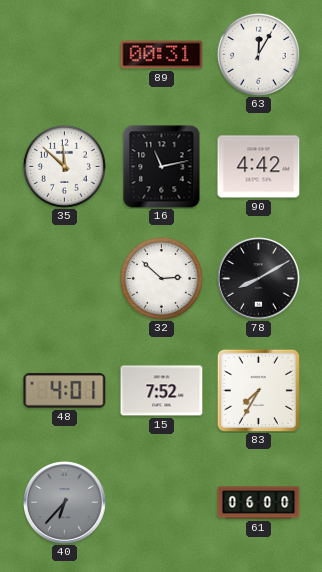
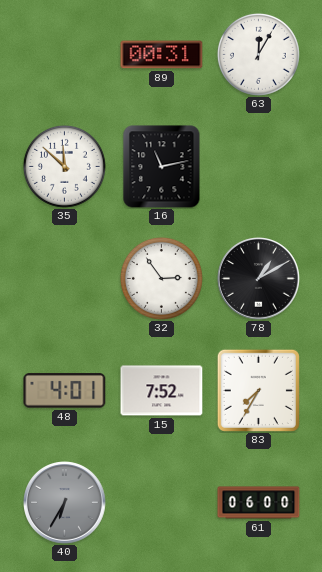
90: 4:42 -> none
32: 2:52 -> 2:54
78: 8:10 -> 1:10
40: 6:37 -> 6:35
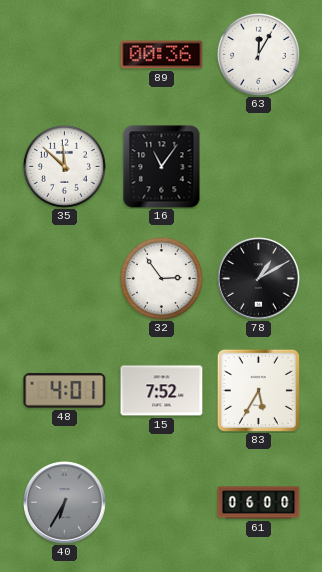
89: 00:31 -> 00:36
16: 11:13 -> 11:06
83: 7:35 -> 5:35
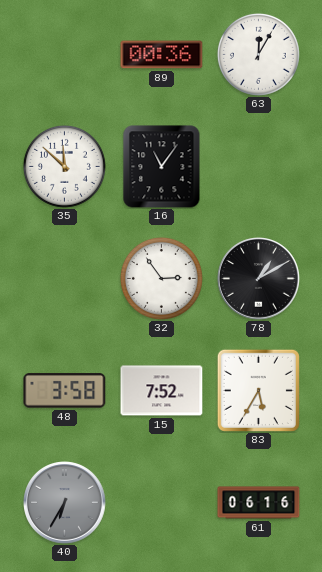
48: 4:01 -> 3:58
61: 06:00 -> 06:16
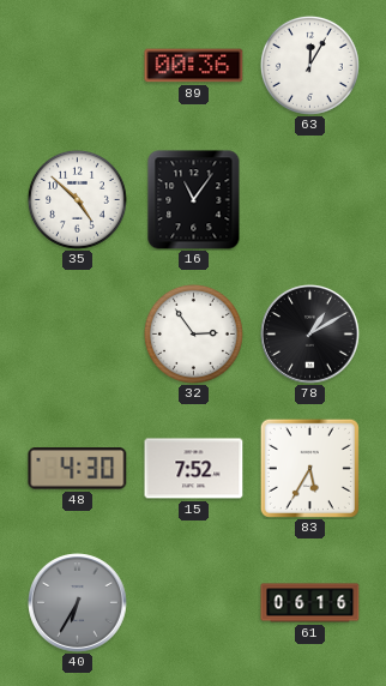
35: 11:52 -> 4:52
48: 3:58 -> 4:30
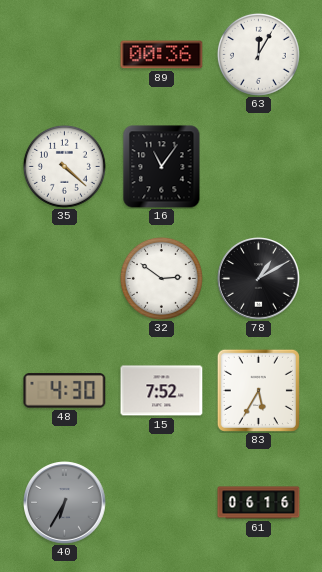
35: 4:52 -> 4:22
32: 2:54 -> 2:51
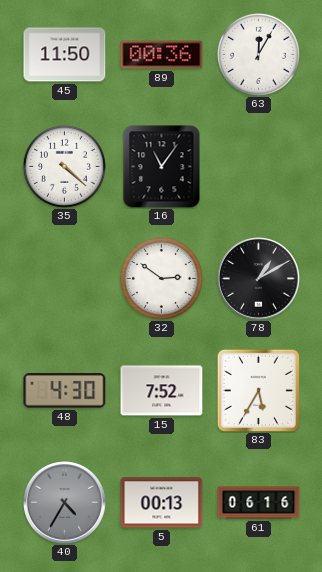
45: none -> 11:50
40: 6:35 -> 4:35
5: none -> 00:13
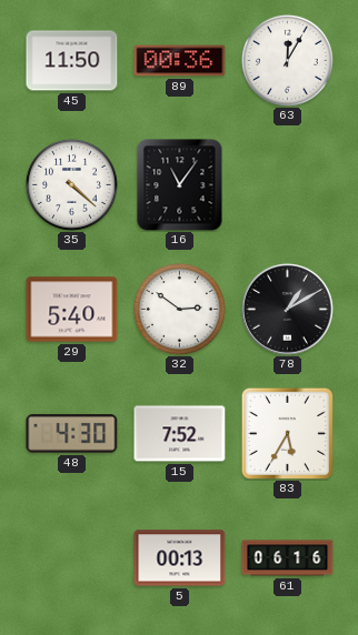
29: none -> 5:40
40: 4:35 -> none
